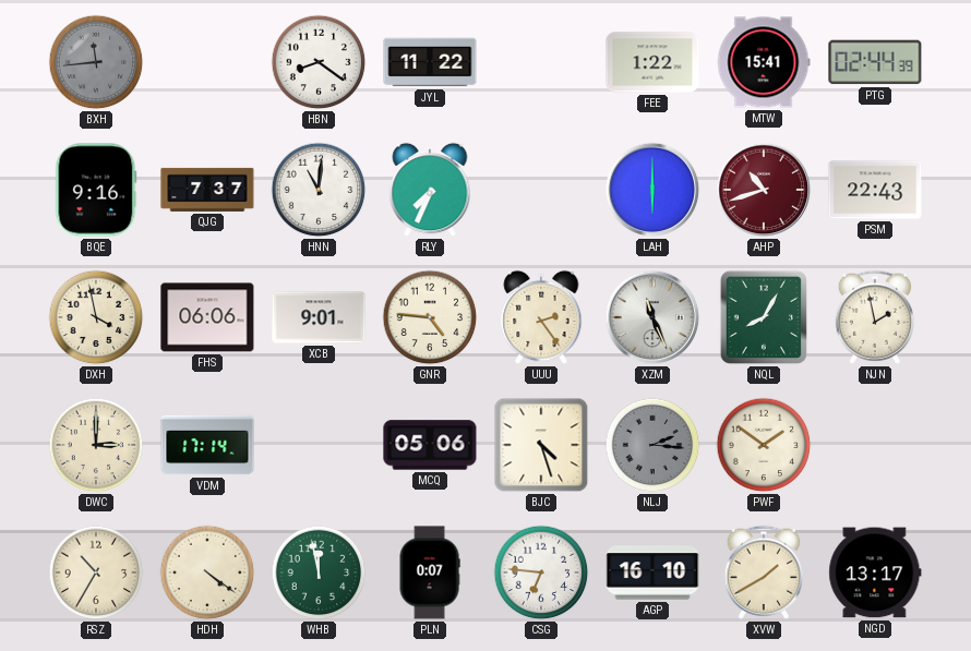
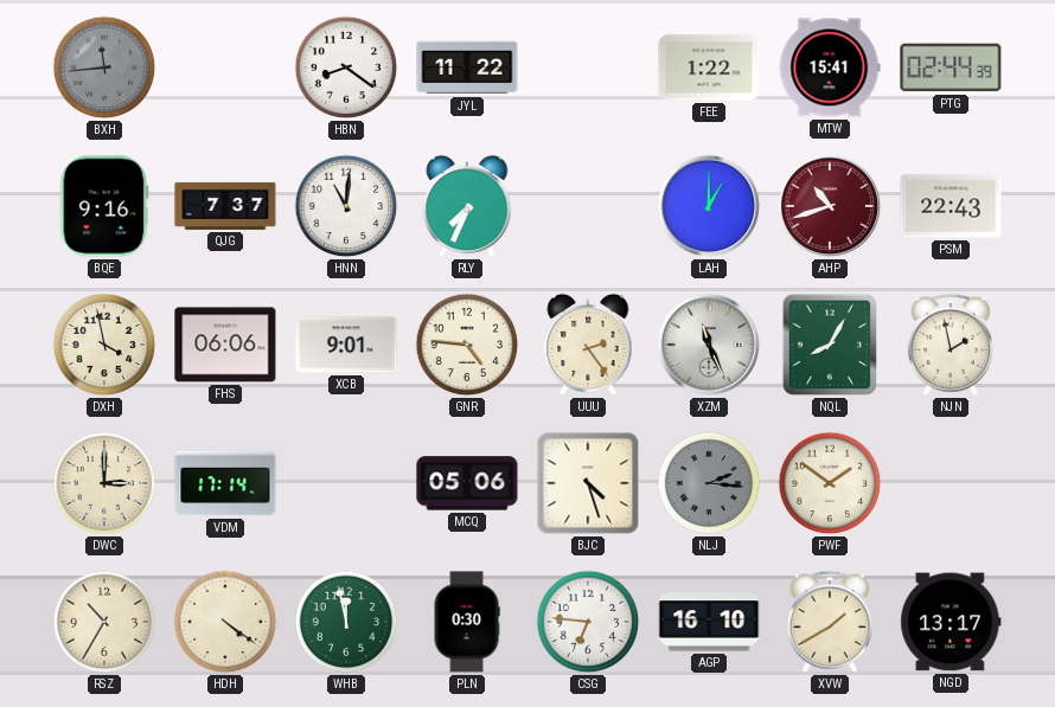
LAH: 6:00 -> 1:00
PLN: 0:07 -> 0:30
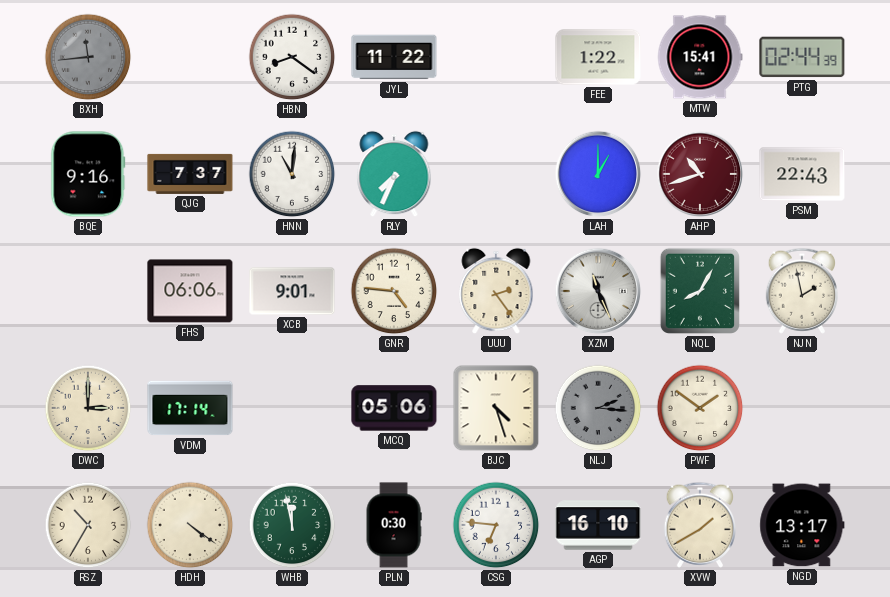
DXH: 3:58 -> none
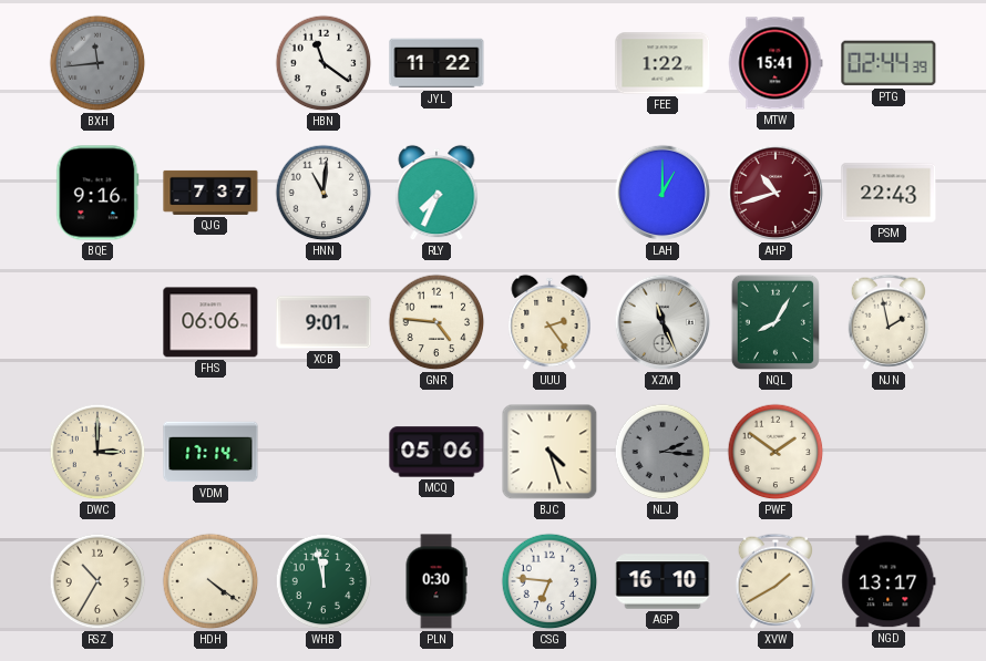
HBN: 8:21 -> 11:21
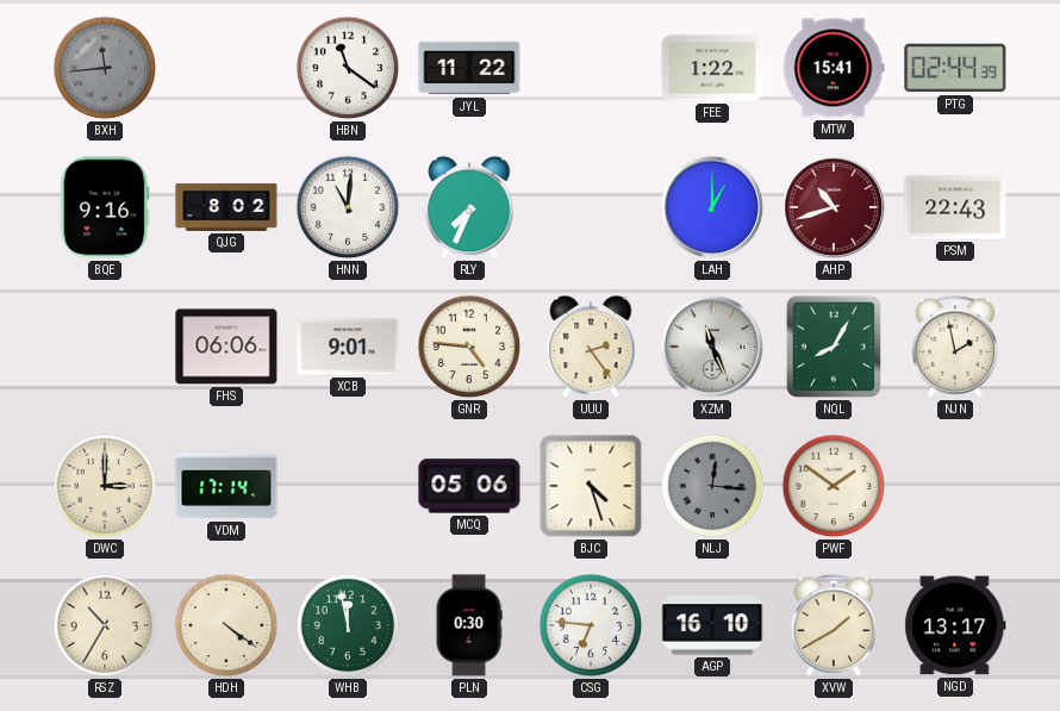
QJG: 7:37 -> 8:02
NLJ: 2:16 -> 12:16
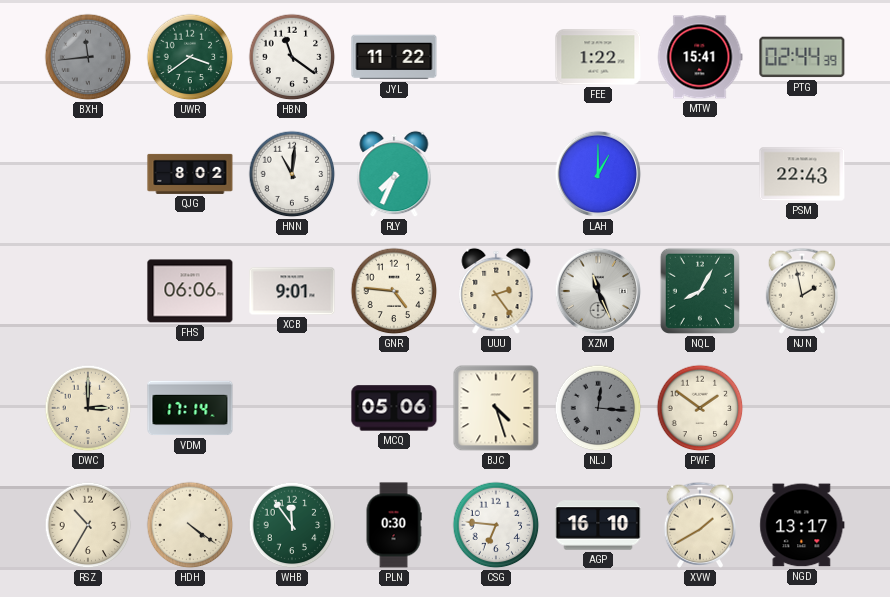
UWR: none -> 3:39
BQE: 9:16 -> none
AHP: 10:42 -> none
WHB: 11:58 -> 11:54
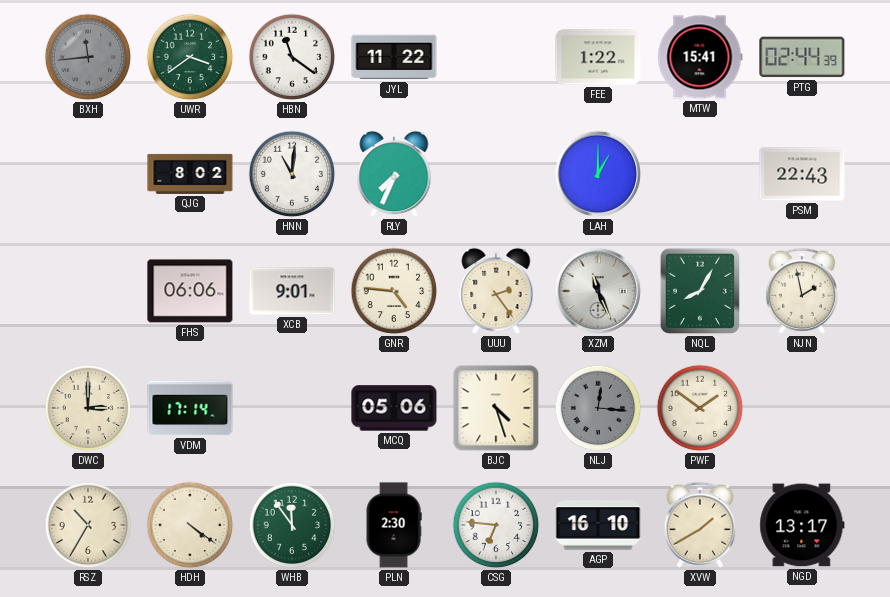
PLN: 0:30 -> 2:30
